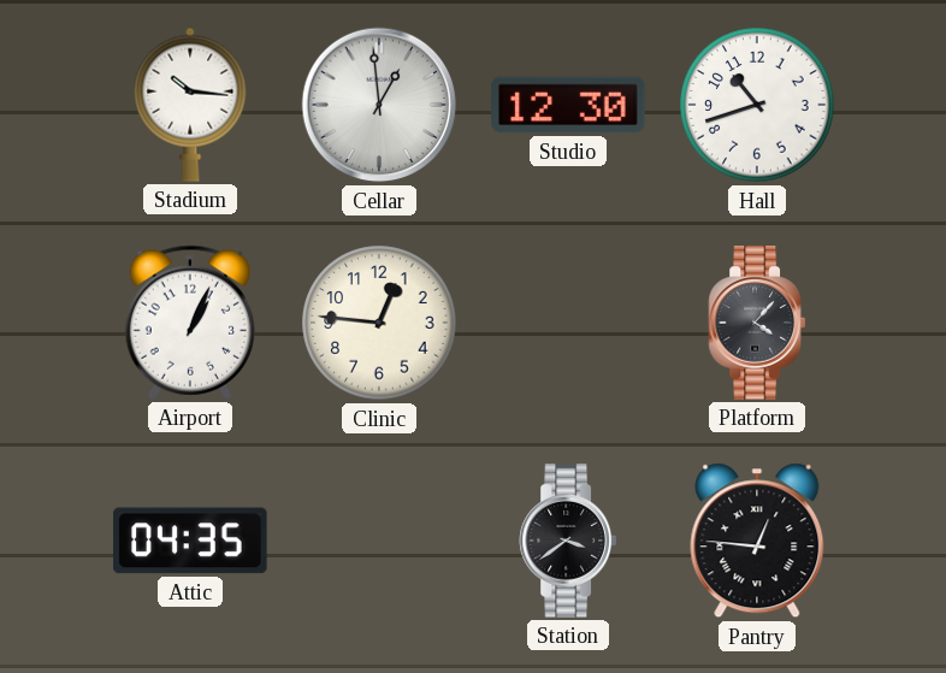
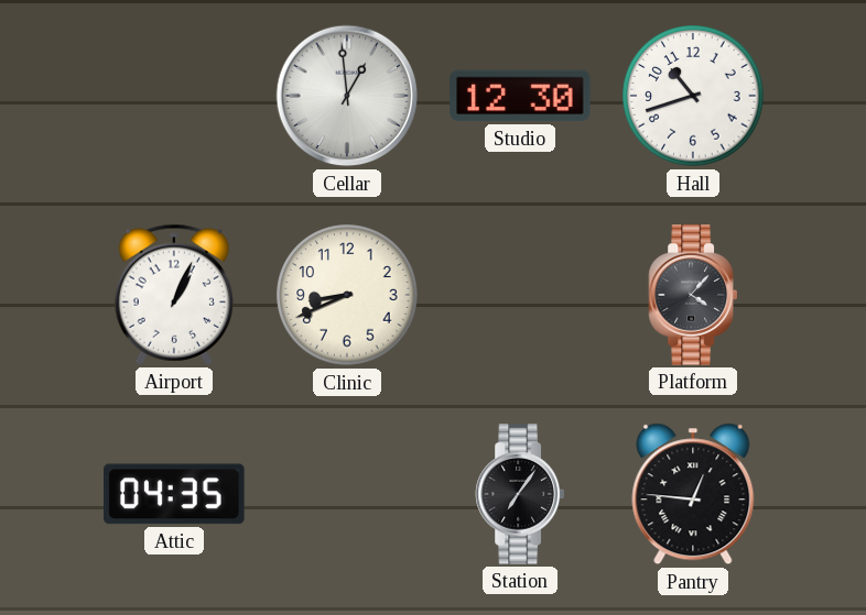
Stadium: 10:16 -> none
Clinic: 12:46 -> 8:41
Station: 3:39 -> 7:06
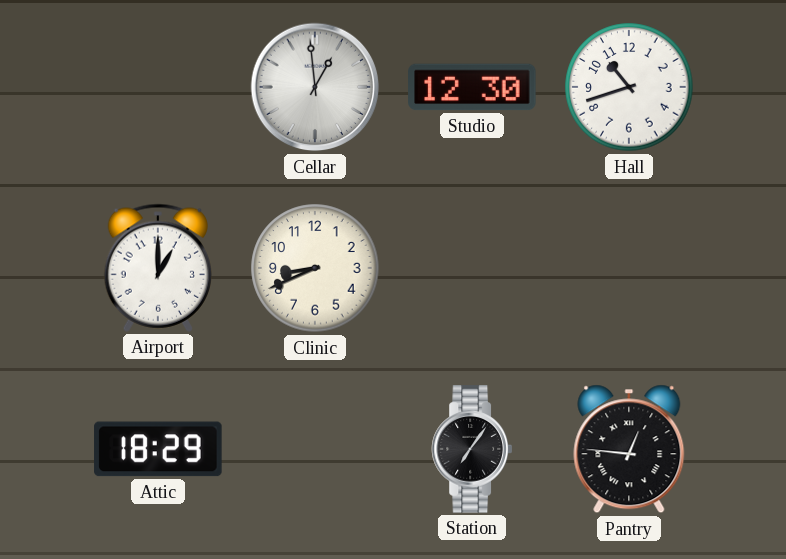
Airport: 1:04 -> 1:00
Platform: 4:07 -> none
Attic: 04:35 -> 18:29
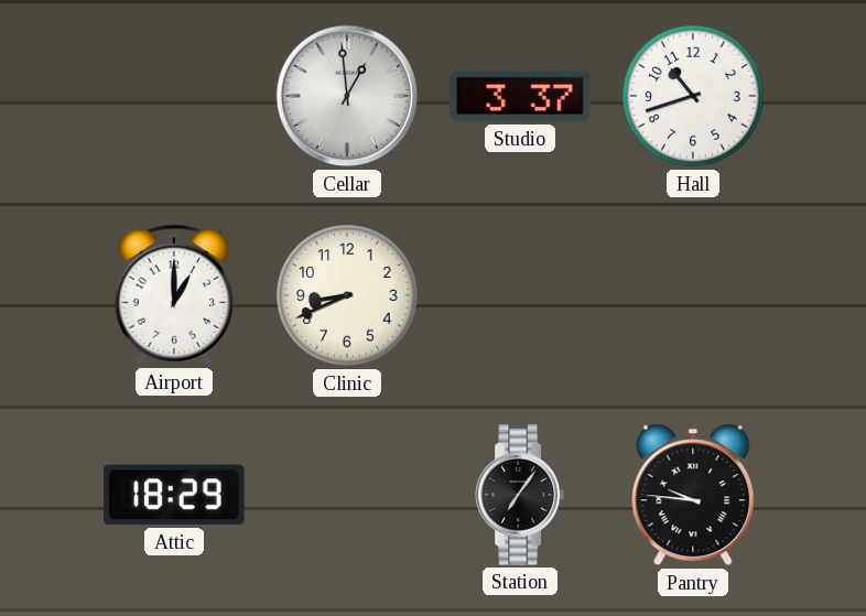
Studio: 12:30 -> 3:37
Pantry: 12:46 -> 9:46
